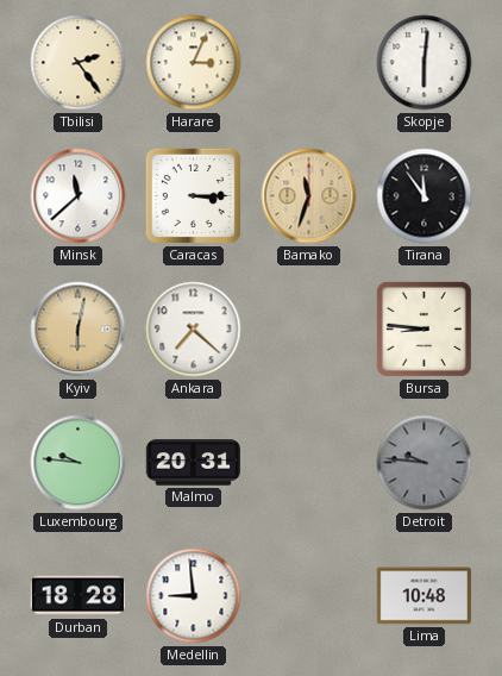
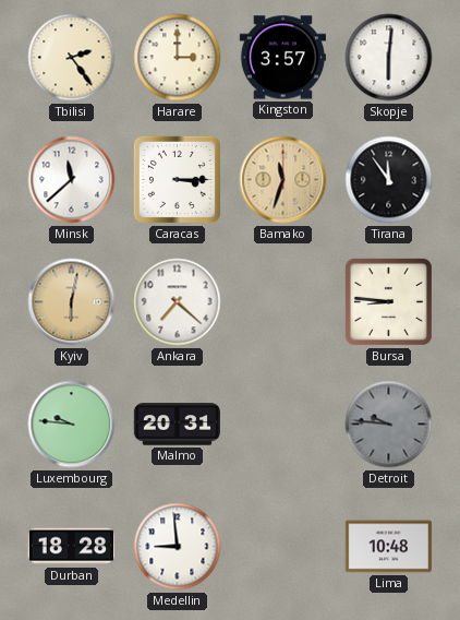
Harare: 3:04 -> 3:00
Kingston: none -> 3:57
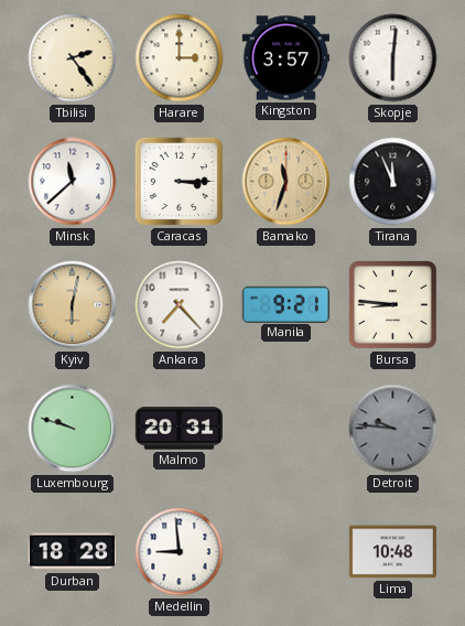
Tirana: 11:54 -> 11:56
Ankara: 7:22 -> 7:23
Manila: none -> 9:21
Luxembourg: 9:46 -> 9:48
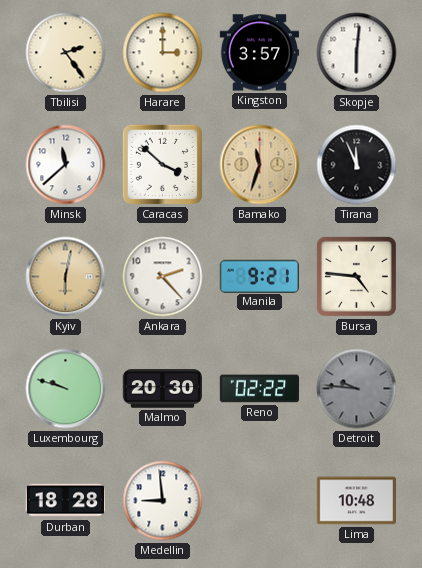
Caracas: 3:15 -> 3:52
Ankara: 7:23 -> 2:23
Bursa: 8:46 -> 4:46
Malmo: 20:31 -> 20:30
Reno: none -> 02:22
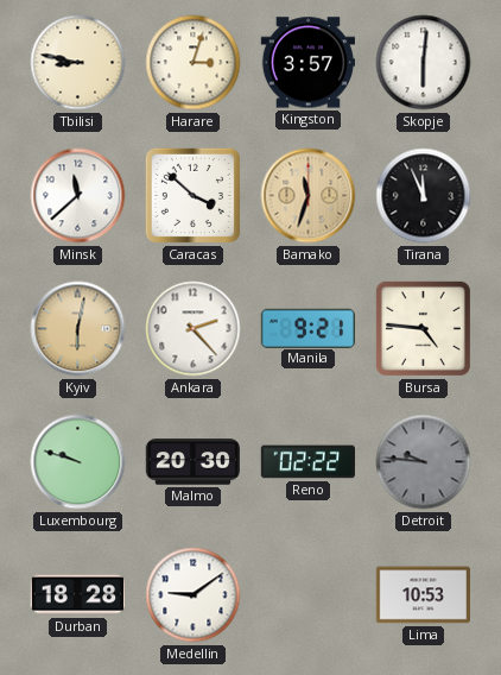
Tbilisi: 2:24 -> 8:47
Harare: 3:00 -> 3:03
Medellin: 8:59 -> 9:09
Lima: 10:48 -> 10:53
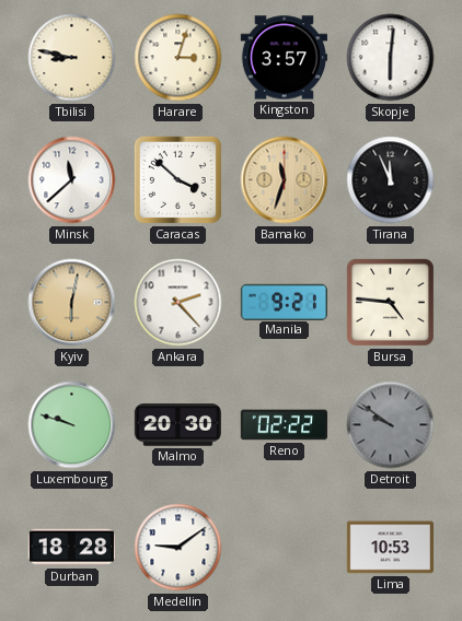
Detroit: 9:46 -> 9:51
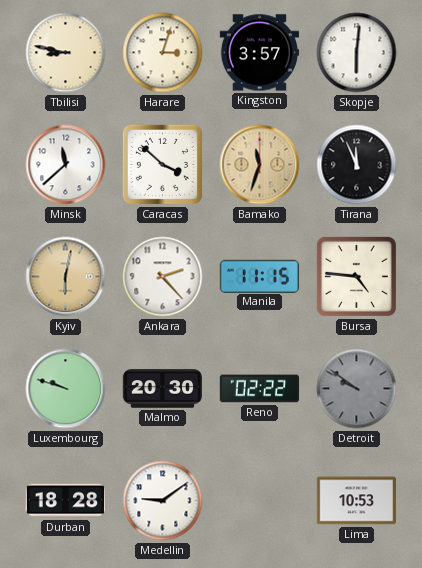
Manila: 9:21 -> 11:15
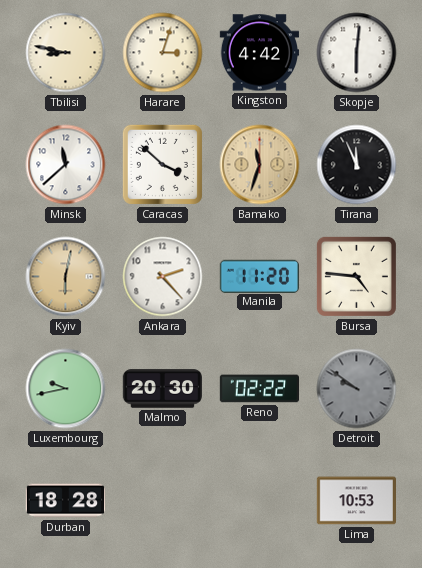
Kingston: 3:57 -> 4:42
Manila: 11:15 -> 11:20
Luxembourg: 9:48 -> 9:43
Medellin: 9:09 -> none
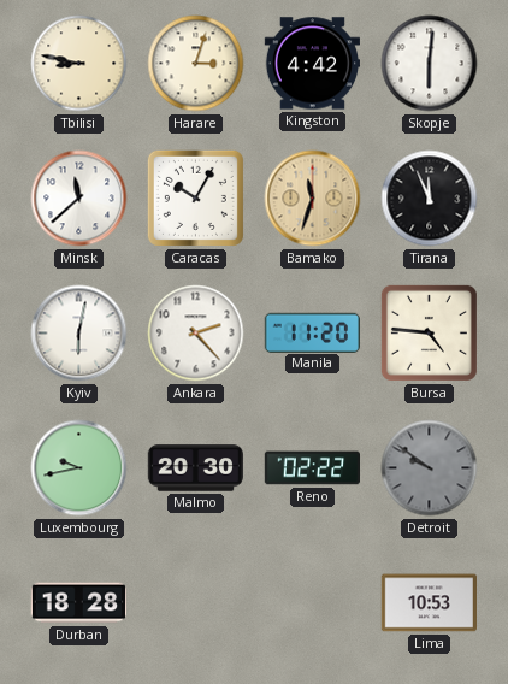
Caracas: 3:52 -> 10:05
Kyiv dial: champagne -> white
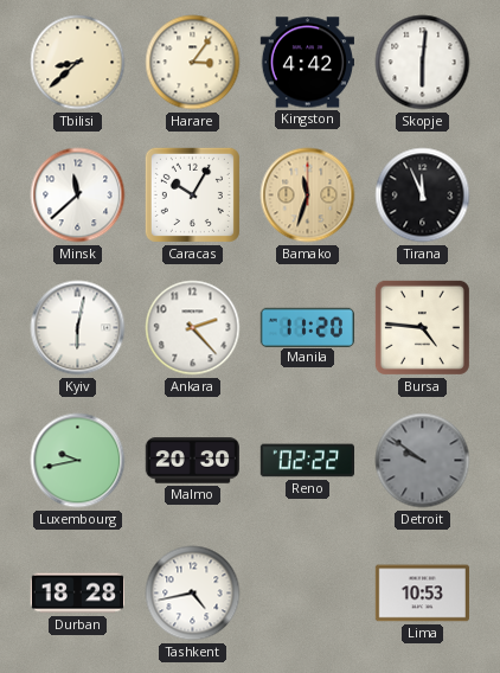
Tbilisi: 8:47 -> 8:38
Harare: 3:03 -> 3:06
Tashkent: none -> 4:43
